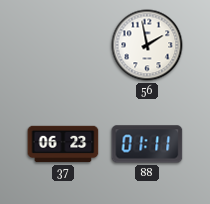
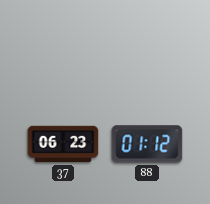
56: 1:58 -> none
88: 01:11 -> 01:12
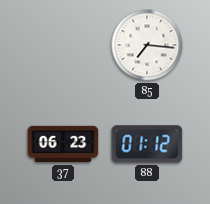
85: none -> 7:16
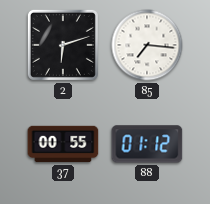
2: none -> 6:12
37: 06:23 -> 00:55
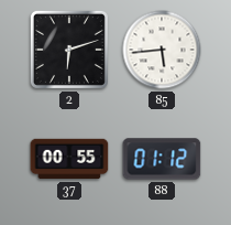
85: 7:16 -> 5:44
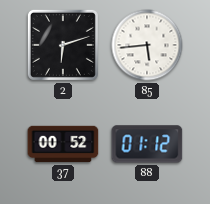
37: 00:55 -> 00:52
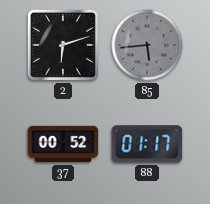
85 dial: white -> grey
88: 01:12 -> 01:17
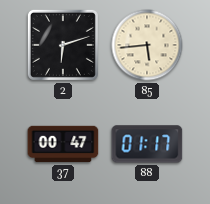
85 dial: grey -> cream
37: 00:52 -> 00:47
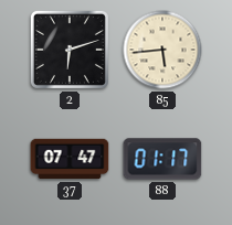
37: 00:47 -> 07:47
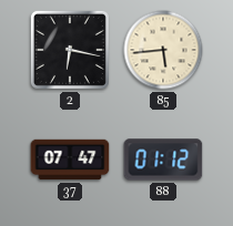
2: 6:12 -> 6:17
88: 01:17 -> 01:12
